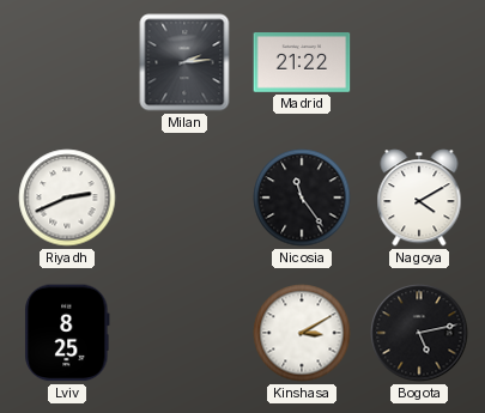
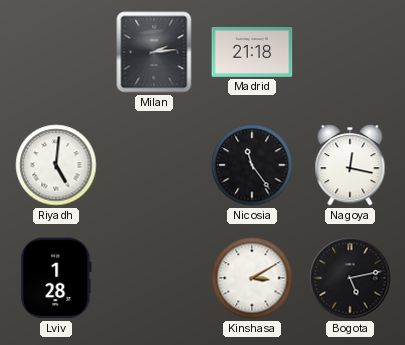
Madrid: 21:22 -> 21:18
Riyadh: 2:41 -> 5:01
Nagoya: 4:10 -> 12:17
Lviv: 8:25 -> 1:28
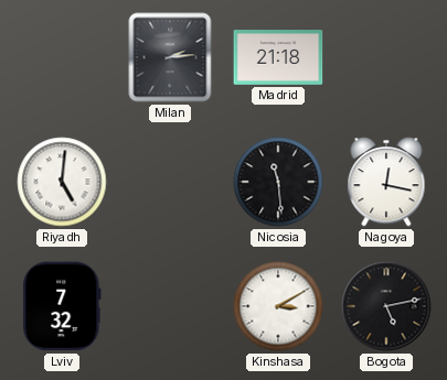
Nicosia: 11:24 -> 11:29
Lviv: 1:28 -> 7:32
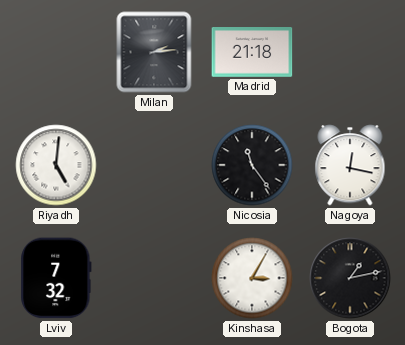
Nicosia: 11:29 -> 11:24
Kinshasa: 3:10 -> 3:05
Bogota: 5:13 -> 1:13
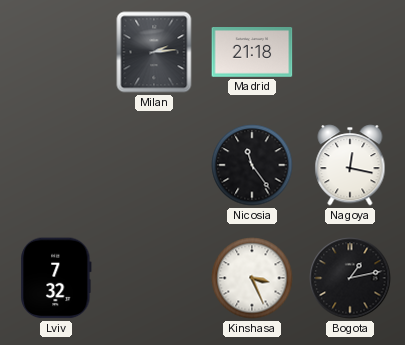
Riyadh: 5:01 -> none
Kinshasa: 3:05 -> 3:26
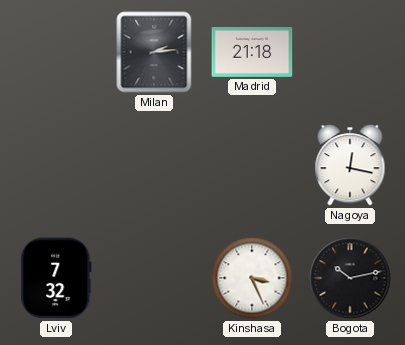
Nicosia: 11:24 -> none
Bogota: 1:13 -> 10:13
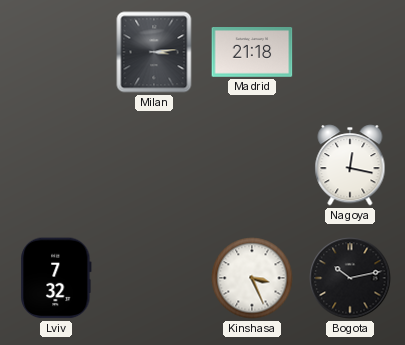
Milan: 2:14 -> 3:14
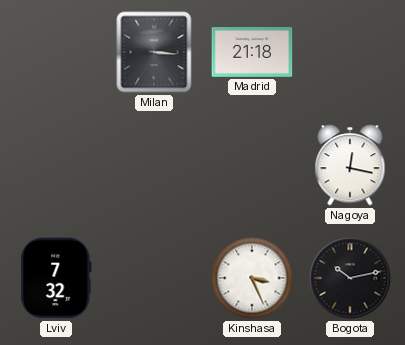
Milan: 3:14 -> 3:16
